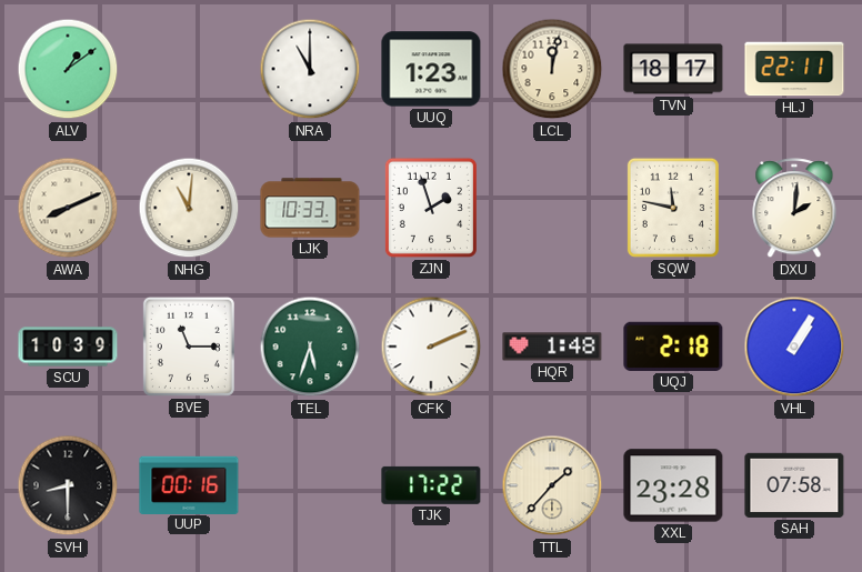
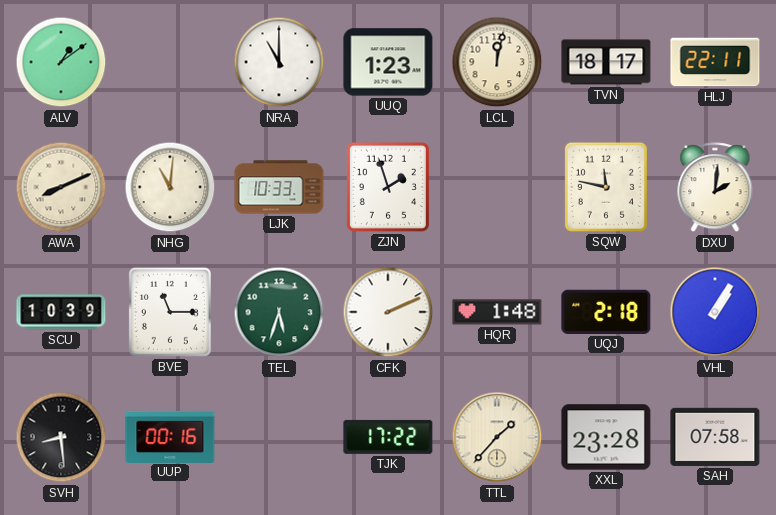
SVH: 8:30 -> 8:29
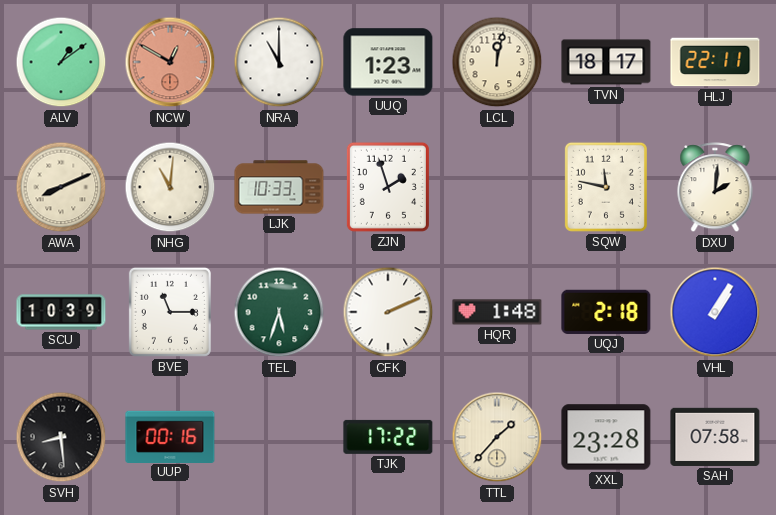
NCW: none -> 12:50
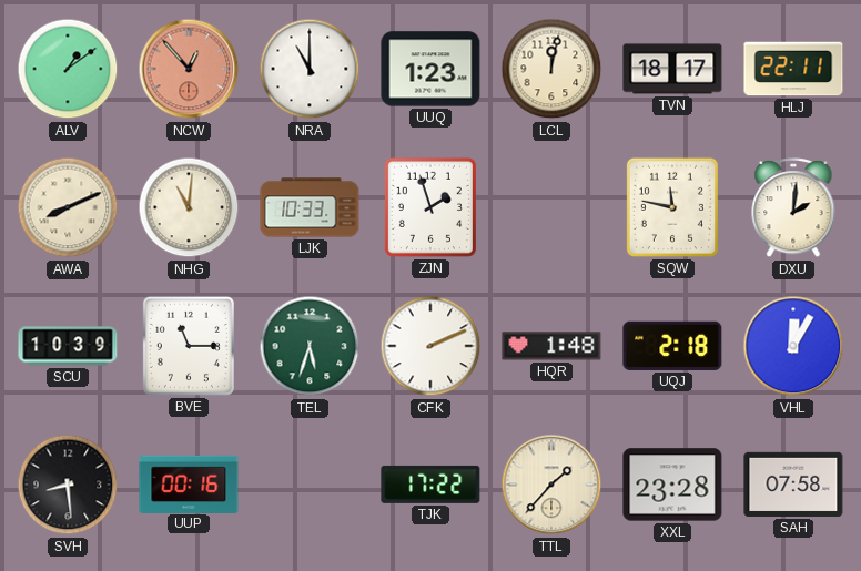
NCW: 12:50 -> 12:53
VHL: 1:05 -> 12:05
